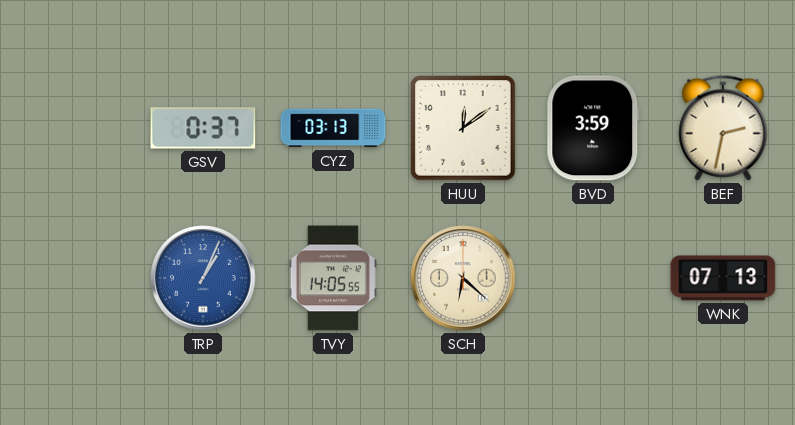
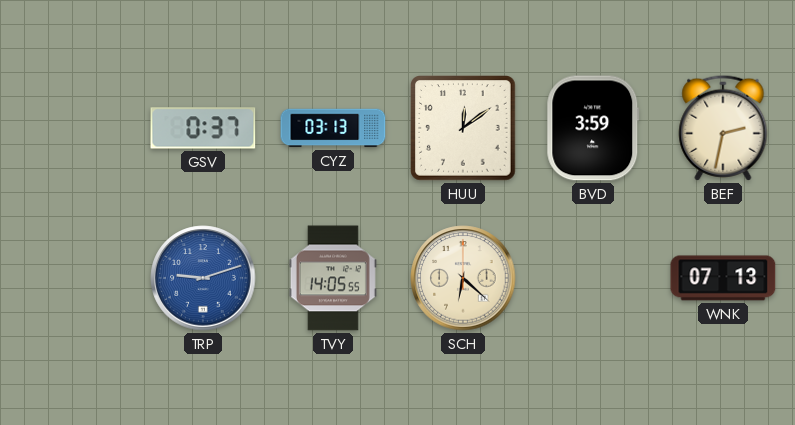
TRP: 1:04 -> 9:12
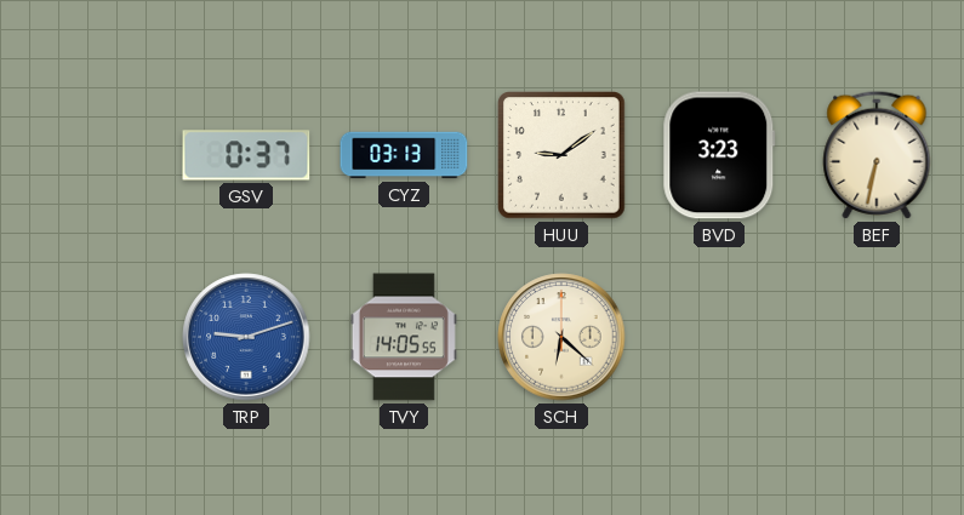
HUU: 12:09 -> 9:09
BVD: 3:59 -> 3:23
BEF: 2:32 -> 6:32
WNK: 07:13 -> none
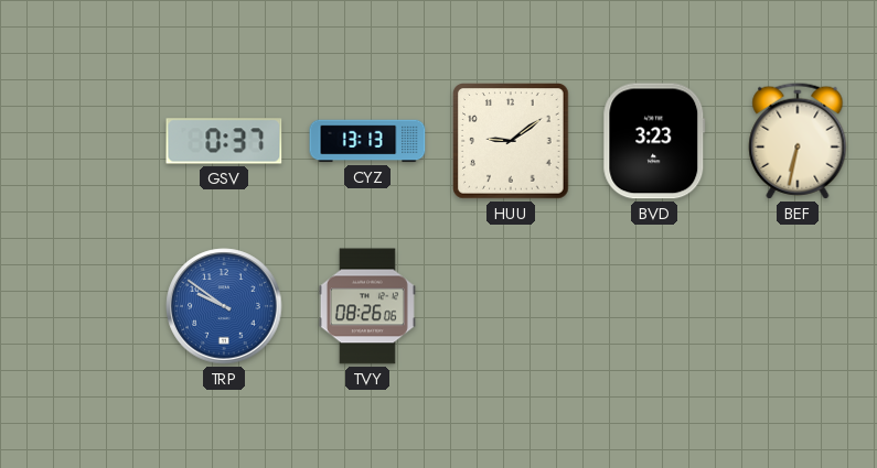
CYZ: 03:13 -> 13:13
TRP: 9:12 -> 9:51
TVY: 14:05 -> 08:26
SCH: 6:22 -> none
